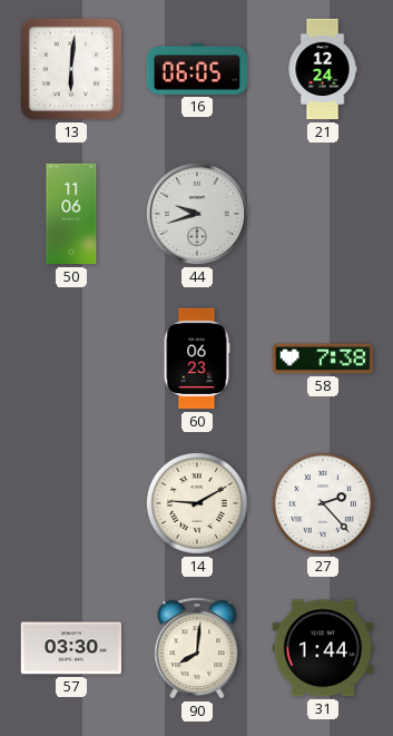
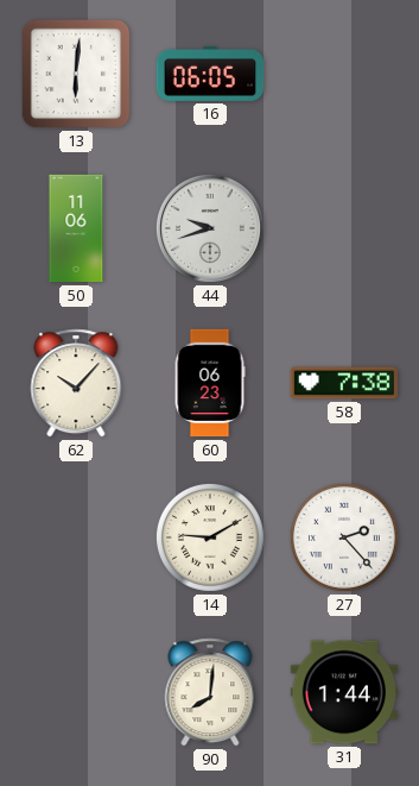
21: 12:24 -> none
62: none -> 10:07
57: 03:30 -> none
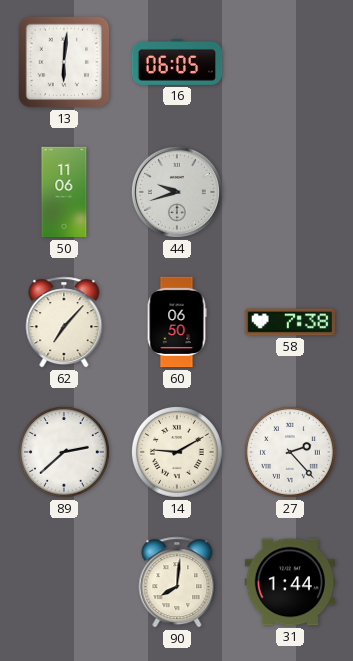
62: 10:07 -> 7:07
60: 06:23 -> 06:50
89: none -> 2:38
